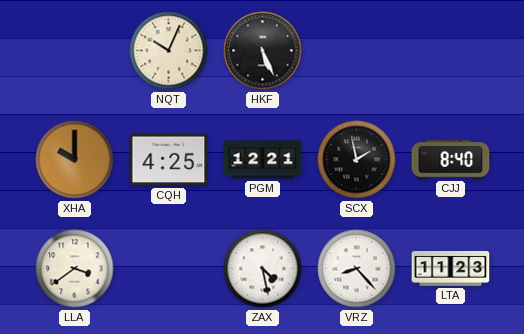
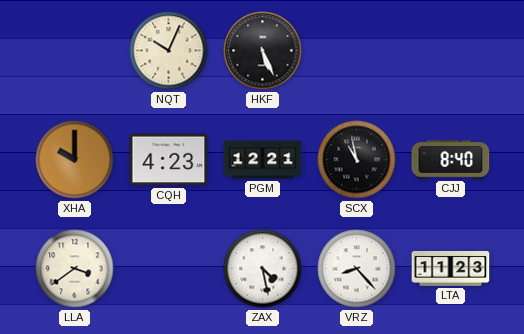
CQH: 4:25 -> 4:23
SCX: 1:58 -> 10:58
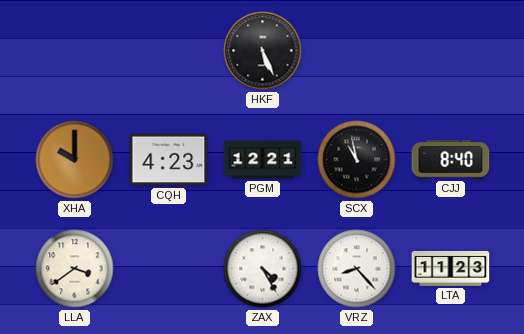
NQT: 10:04 -> none
ZAX: 4:28 -> 4:25
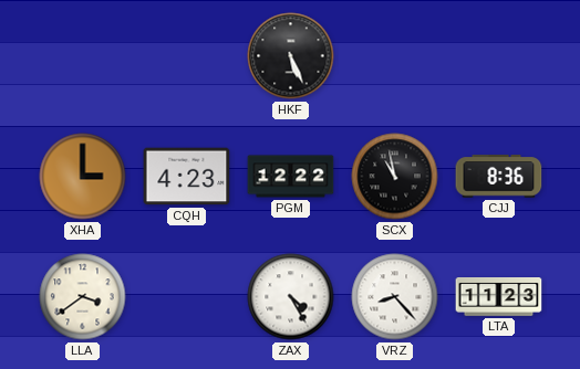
XHA: 10:00 -> 3:00
PGM: 12:21 -> 12:22
CJJ: 8:40 -> 8:36
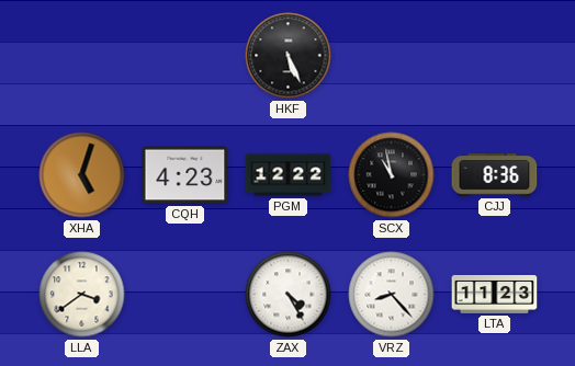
XHA: 3:00 -> 5:03
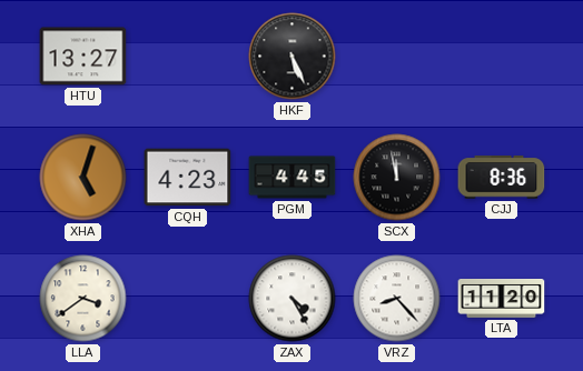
HTU: none -> 13:27
PGM: 12:22 -> 4:45
SCX: 10:58 -> 11:58
LTA: 11:23 -> 11:20
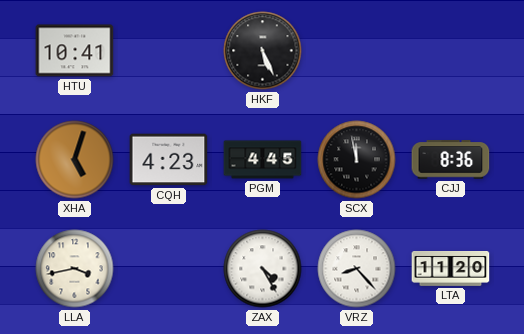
HTU: 13:27 -> 10:41
LLA: 3:39 -> 3:43
